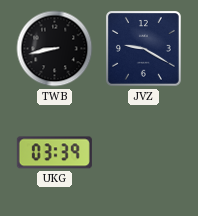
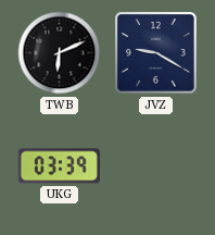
TWB: 8:43 -> 6:11
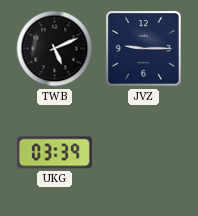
TWB: 6:11 -> 5:11
JVZ: 9:20 -> 9:15
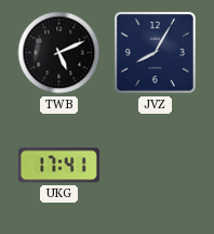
JVZ: 9:15 -> 8:05
UKG: 03:39 -> 17:41
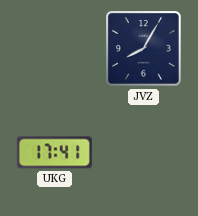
TWB: 5:11 -> none
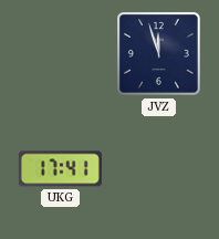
JVZ: 8:05 -> 11:57
